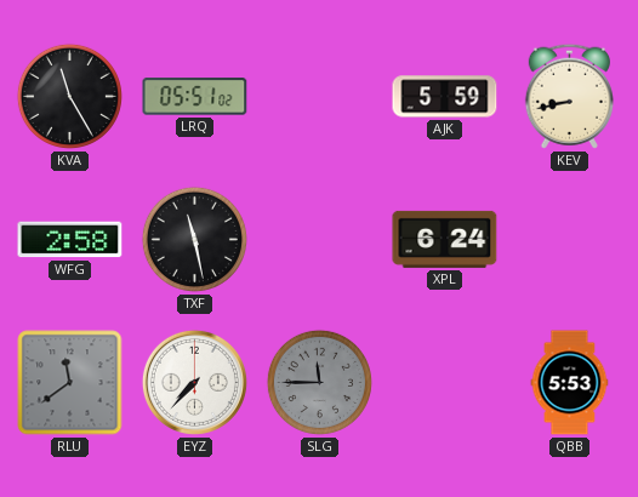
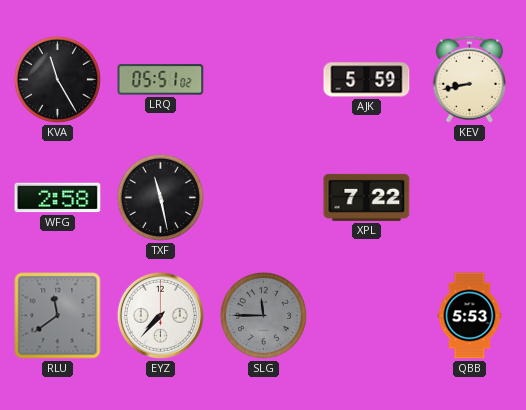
XPL: 6:24 -> 7:22
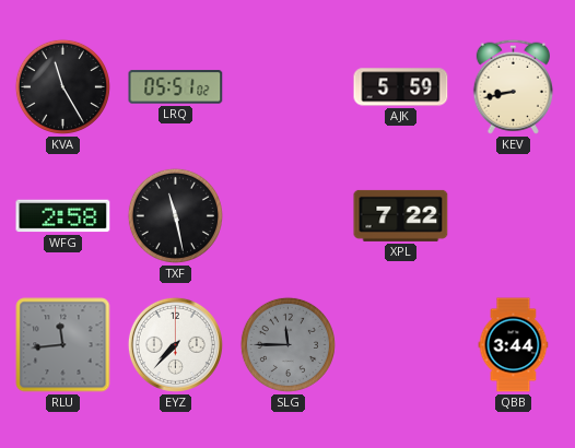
RLU: 11:39 -> 11:44
QBB: 5:53 -> 3:44
